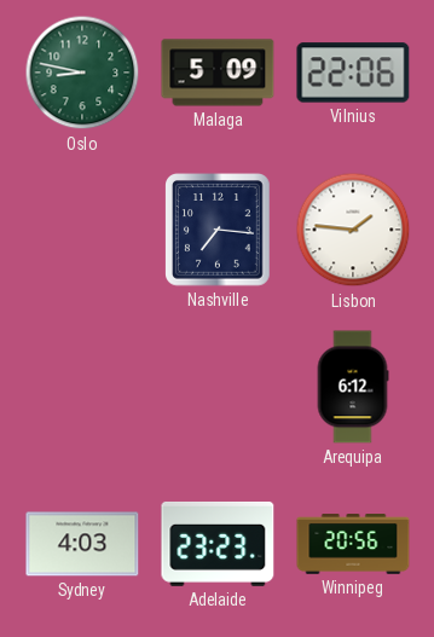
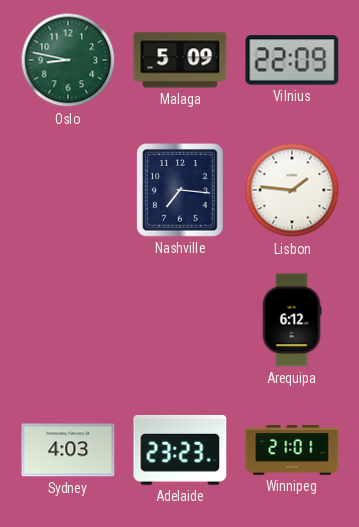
Vilnius: 22:06 -> 22:09
Winnipeg: 20:56 -> 21:01
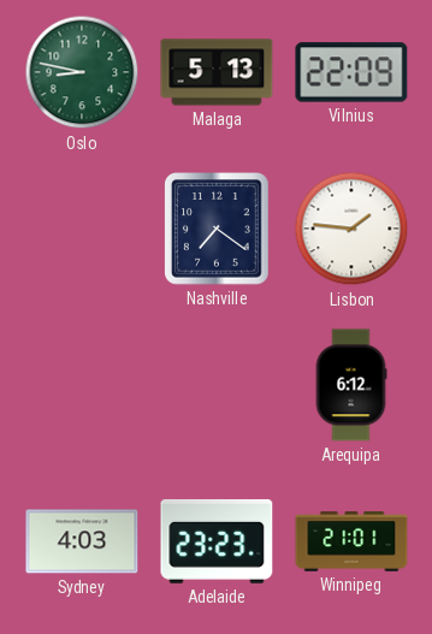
Malaga: 5:09 -> 5:13
Nashville: 7:16 -> 7:21
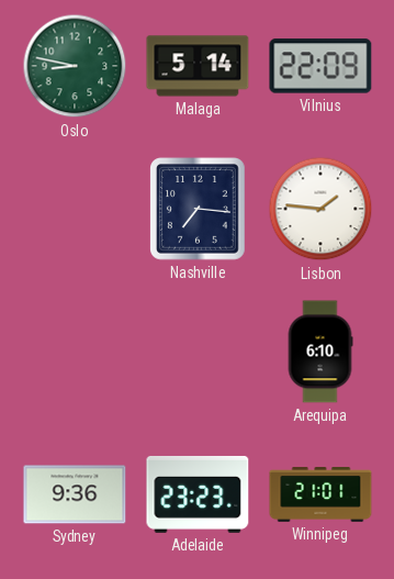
Malaga: 5:13 -> 5:14
Nashville: 7:21 -> 7:16
Arequipa: 6:12 -> 6:10
Sydney: 4:03 -> 9:36
